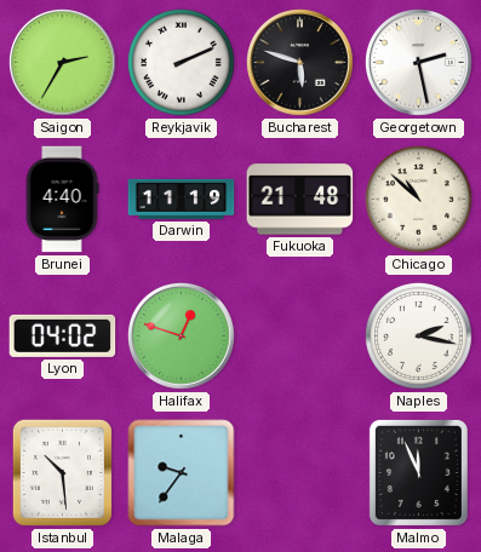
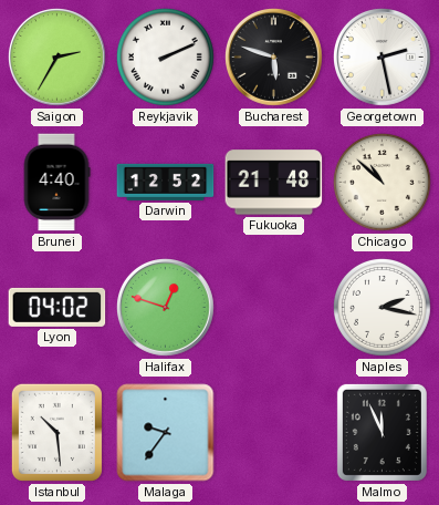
Darwin: 11:19 -> 12:52
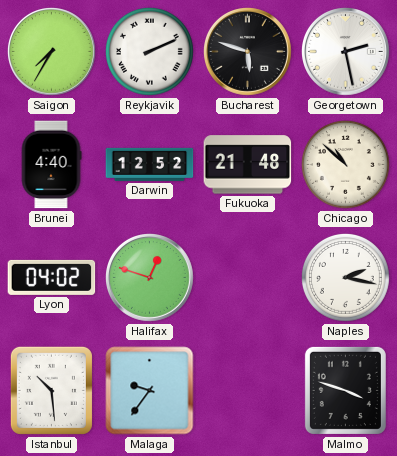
Saigon: 2:35 -> 7:35
Malmo: 11:56 -> 3:48
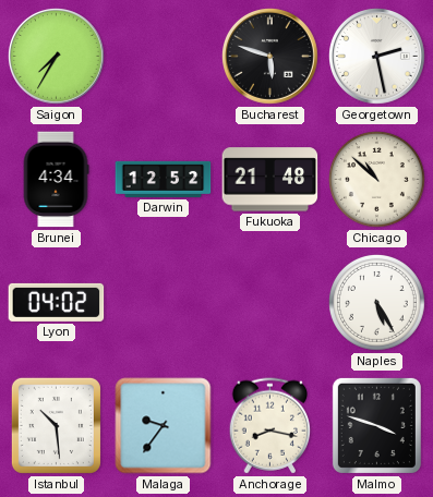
Reykjavik: 2:11 -> none
Brunei: 4:40 -> 4:34
Halifax: 12:48 -> none
Naples: 2:17 -> 5:25
Anchorage: none -> 8:17
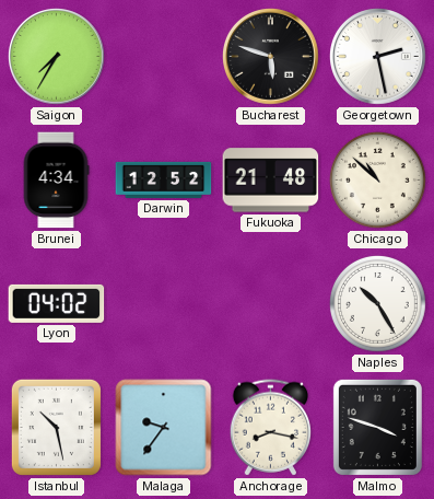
Naples: 5:25 -> 10:25
Istanbul: 10:29 -> 10:28
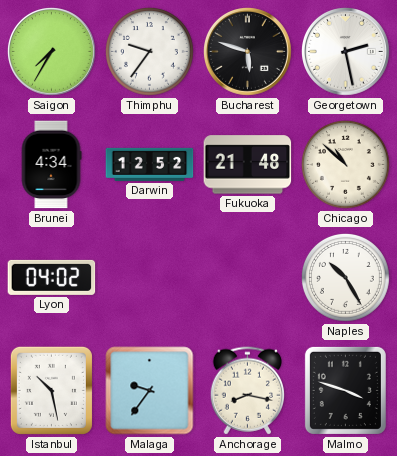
Thimphu: none -> 9:36
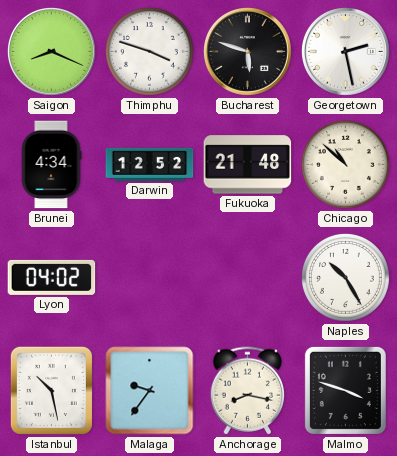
Saigon: 7:35 -> 8:19
Thimphu: 9:36 -> 3:48
